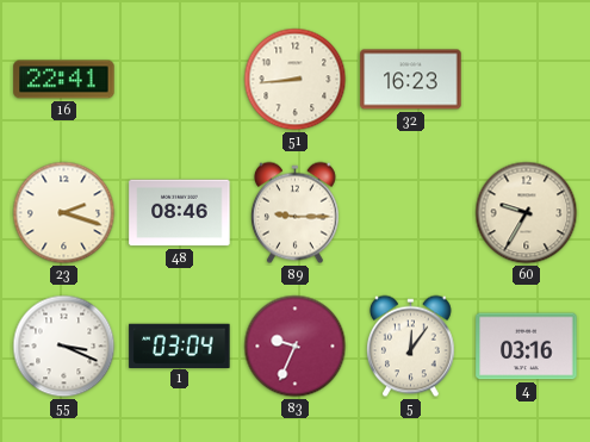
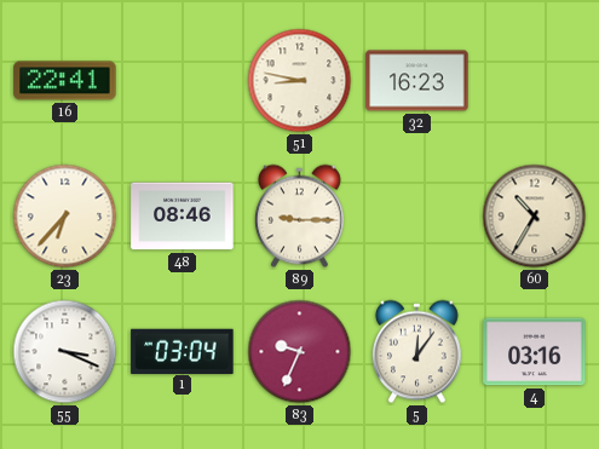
51: 8:44 -> 8:47
23: 2:18 -> 6:37
60: 9:35 -> 10:35
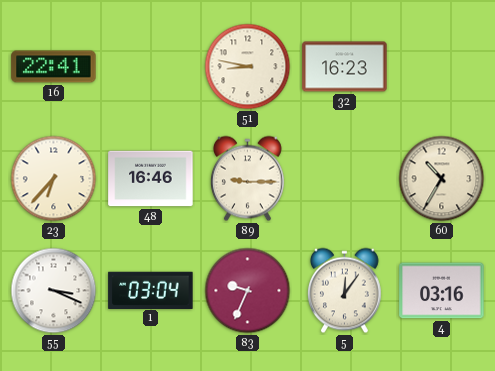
48: 08:46 -> 16:46
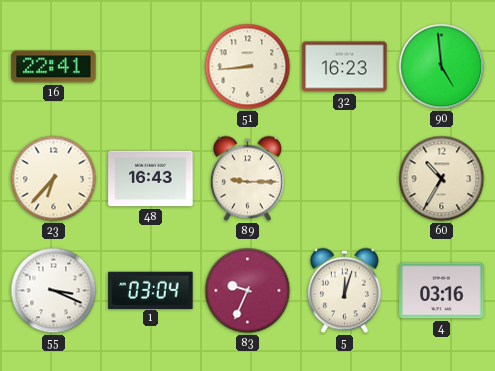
51: 8:47 -> 8:44
90: none -> 4:59
48: 16:46 -> 16:43
5: 12:06 -> 12:03
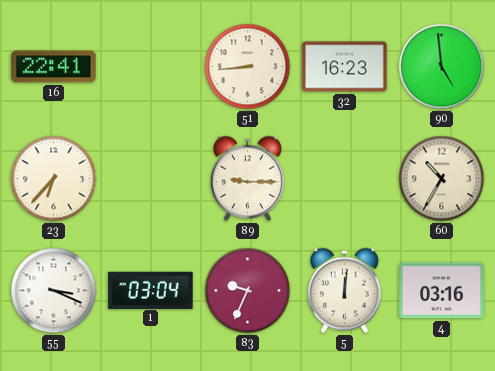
48: 16:43 -> none
5: 12:03 -> 12:01
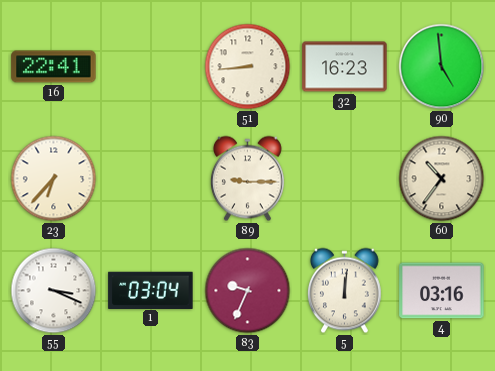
60: 10:35 -> 10:36
